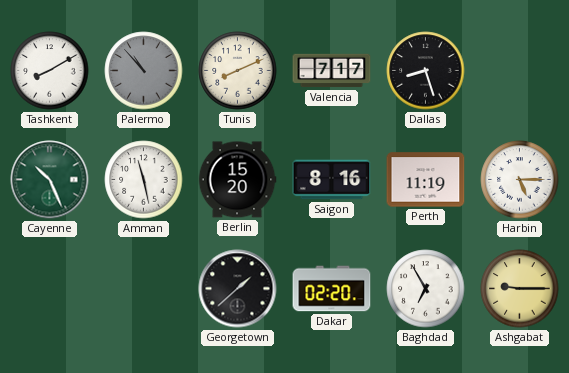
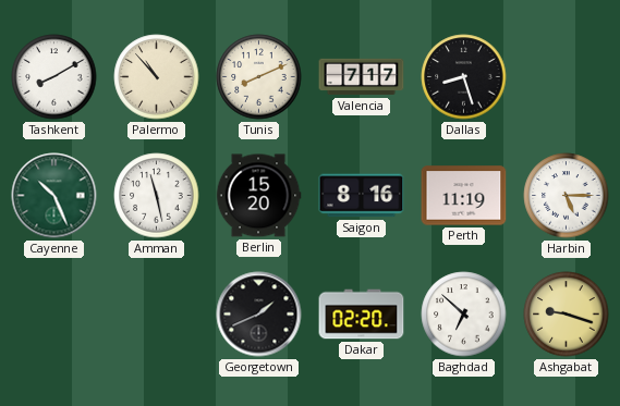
Palermo dial: grey -> cream
Georgetown: 1:38 -> 1:41
Baghdad: 6:55 -> 6:52
Ashgabat: 9:15 -> 9:18
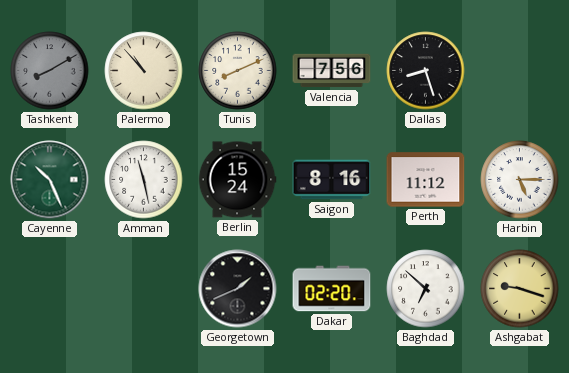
Tashkent dial: white -> grey
Valencia: 7:17 -> 7:56
Berlin: 15:20 -> 15:24
Perth: 11:19 -> 11:12
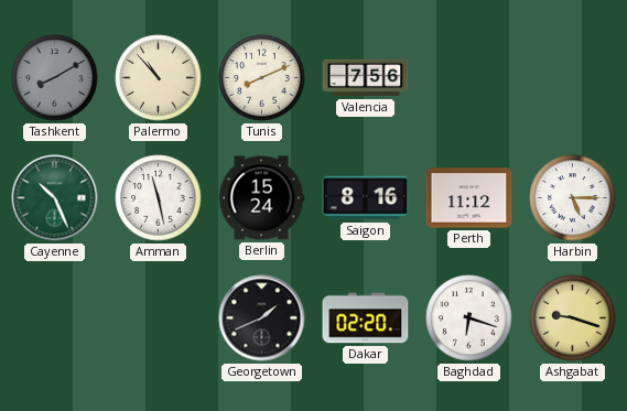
Dallas: 8:27 -> none
Baghdad: 6:52 -> 6:18
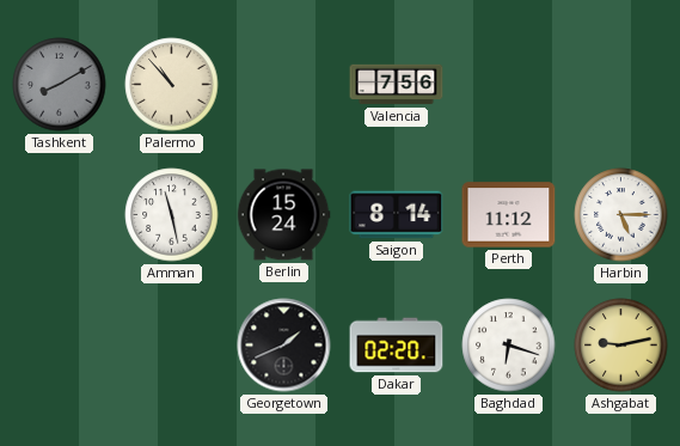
Tunis: 8:11 -> none
Cayenne: 10:26 -> none
Saigon: 8:16 -> 8:14
Ashgabat: 9:18 -> 9:13
